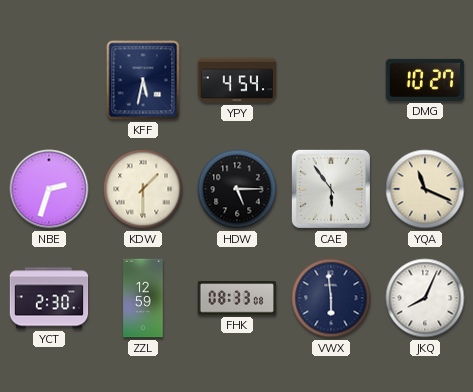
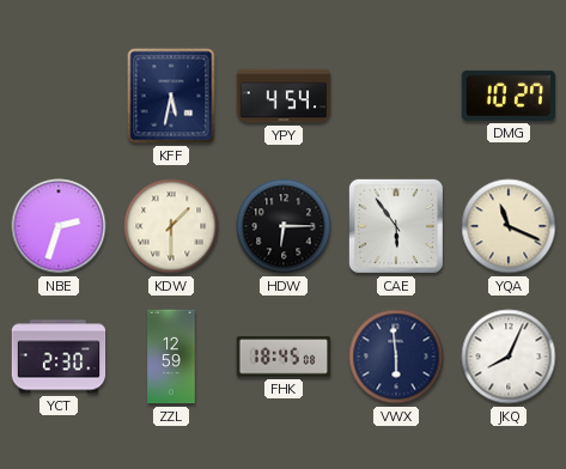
HDW: 5:15 -> 6:15
FHK: 08:33 -> 18:45
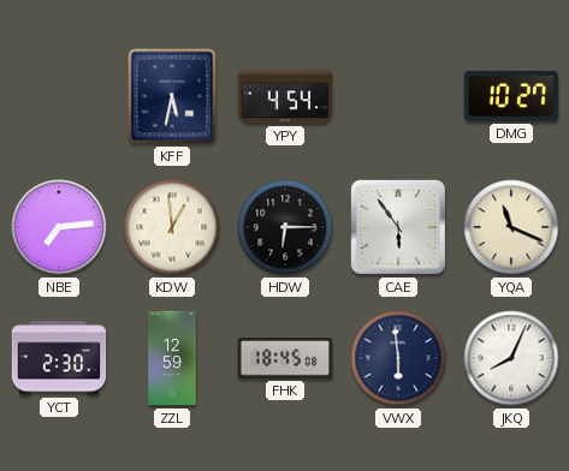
NBE: 2:33 -> 7:14
KDW: 1:30 -> 12:59
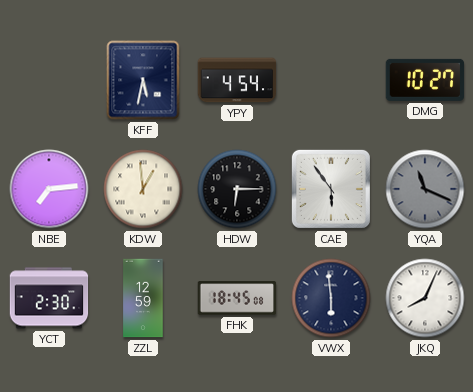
YQA dial: cream -> grey
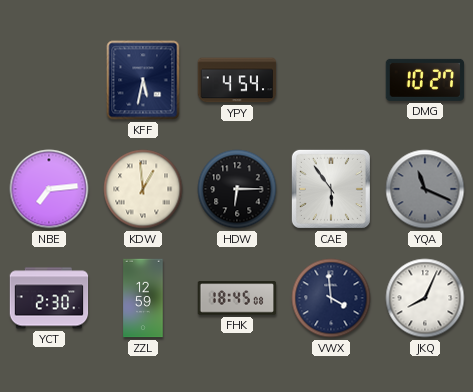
VWX: 5:59 -> 3:59
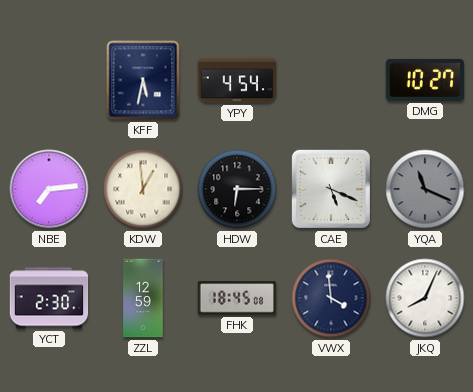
CAE: 5:54 -> 5:19
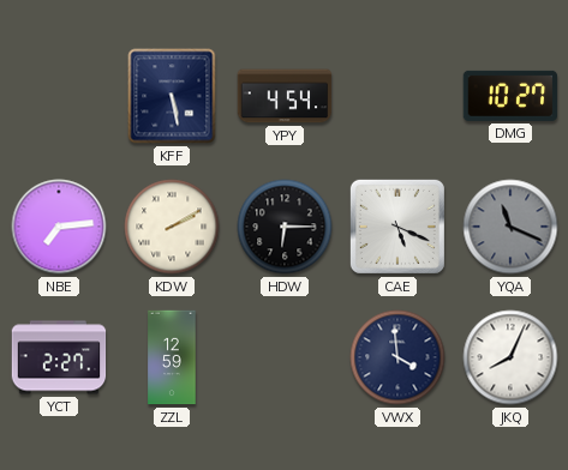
KFF: 5:32 -> 5:28
KDW: 12:59 -> 2:10
YCT: 2:30 -> 2:27
FHK: 18:45 -> none
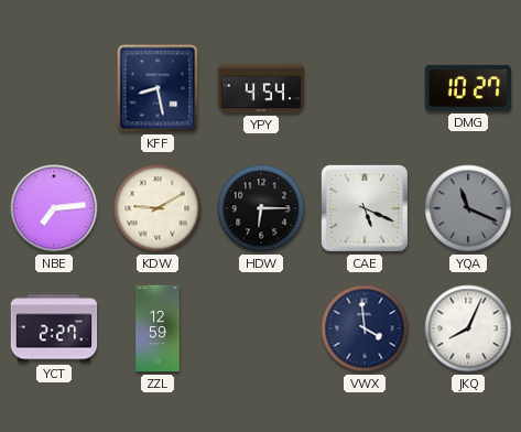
KFF: 5:28 -> 8:28
KDW: 2:10 -> 9:10
